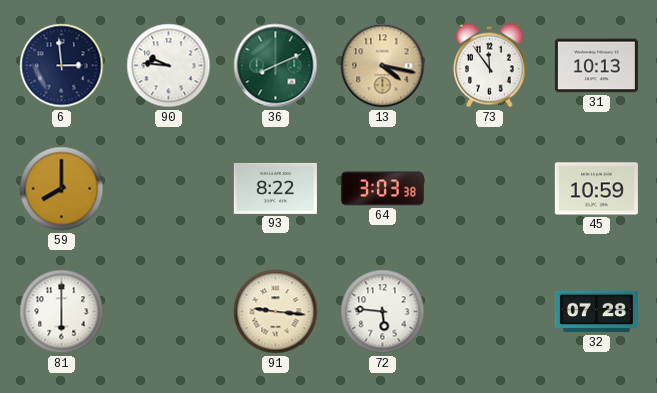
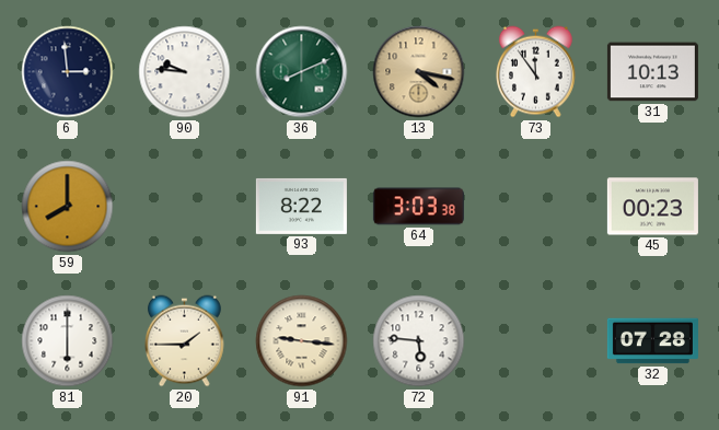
45: 10:59 -> 00:23
20: none -> 1:45
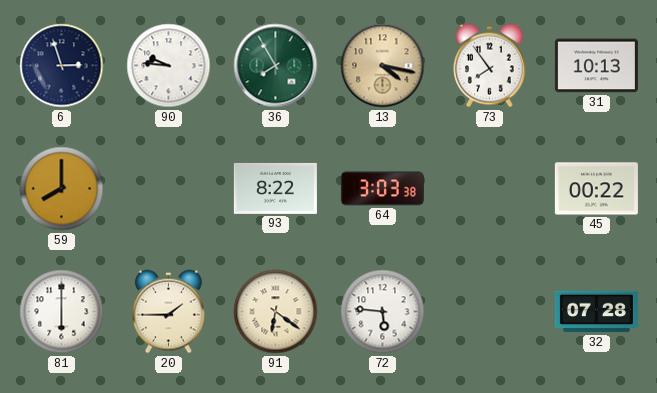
6: 2:59 -> 2:57
36: 8:11 -> 7:55
73: 11:54 -> 7:54
45: 00:23 -> 00:22
91: 9:16 -> 6:21
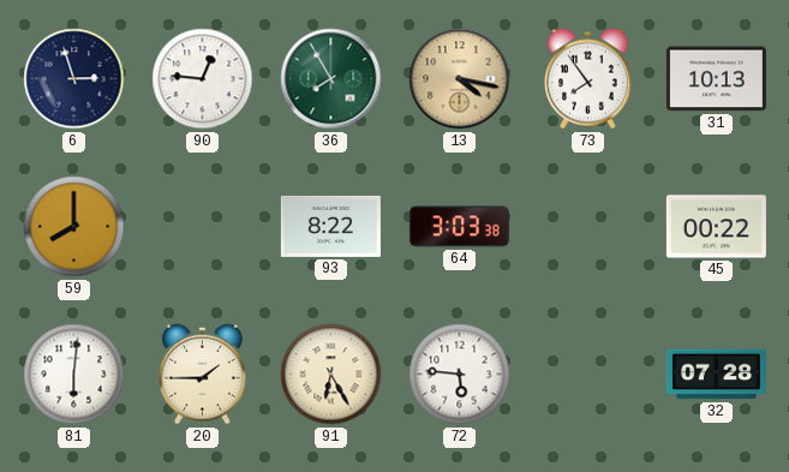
90: 9:46 -> 12:46
81: 6:00 -> 6:01
91: 6:21 -> 6:25
